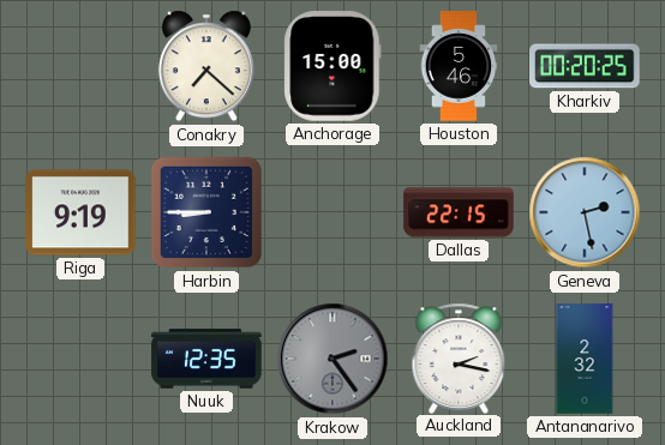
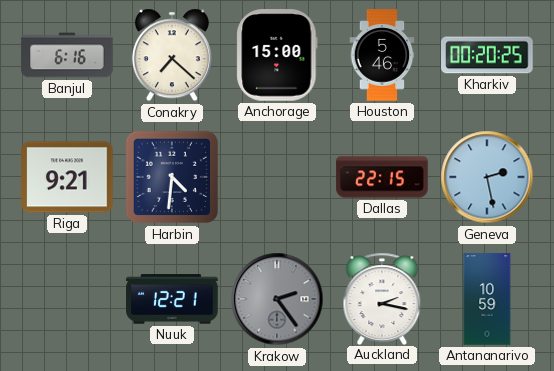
Banjul: none -> 6:16
Riga: 9:19 -> 9:21
Harbin: 8:45 -> 4:31
Nuuk: 12:35 -> 12:21
Antananarivo: 2:32 -> 10:59
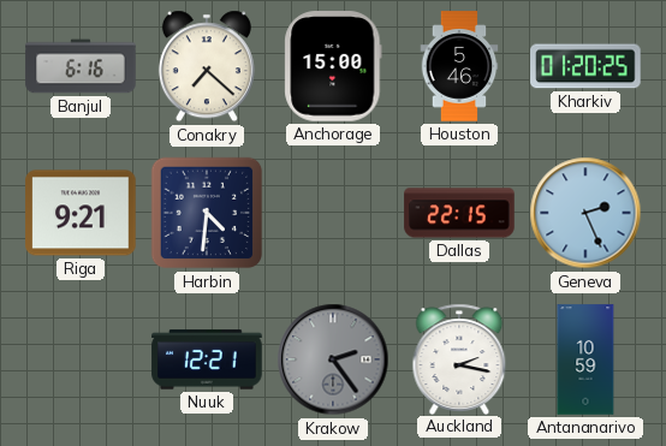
Kharkiv: 00:20 -> 01:20
Geneva: 2:28 -> 2:26
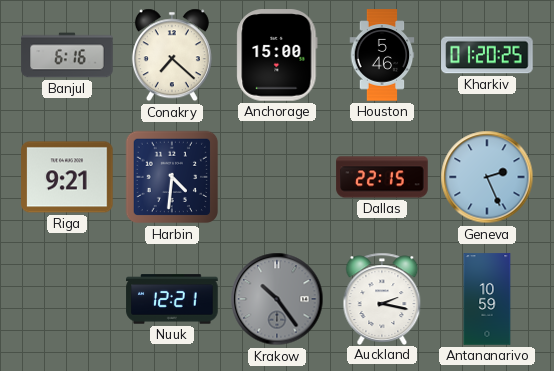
Krakow: 2:24 -> 10:24
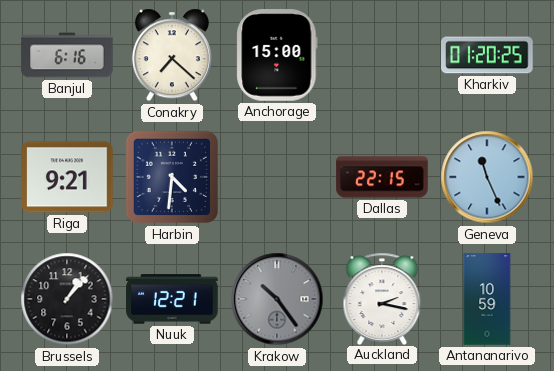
Houston: 5:46 -> none
Geneva: 2:26 -> 11:26
Brussels: none -> 1:07
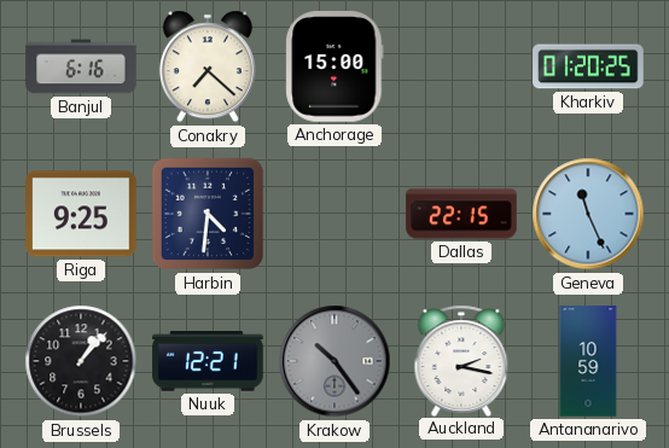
Riga: 9:21 -> 9:25
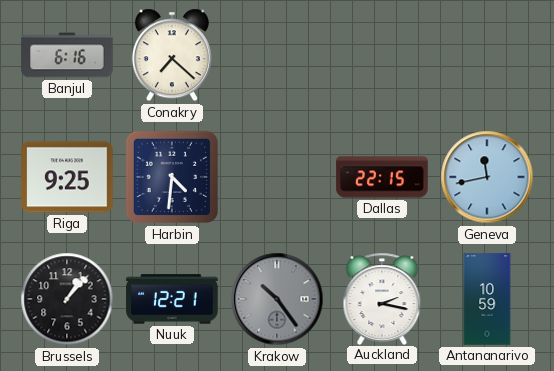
Anchorage: 15:00 -> none
Kharkiv: 01:20 -> none
Geneva: 11:26 -> 11:43
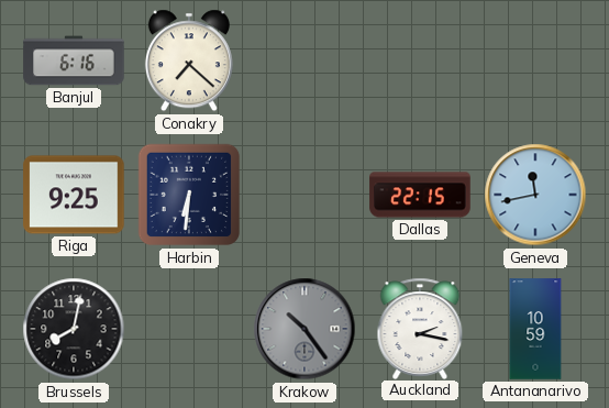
Harbin: 4:31 -> 6:31
Brussels: 1:07 -> 8:02
Nuuk: 12:21 -> none
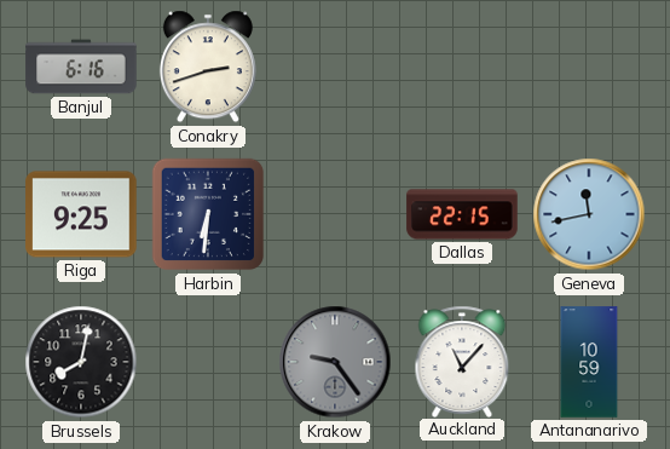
Conakry: 7:22 -> 2:42
Krakow: 10:24 -> 9:24
Auckland: 2:17 -> 11:07
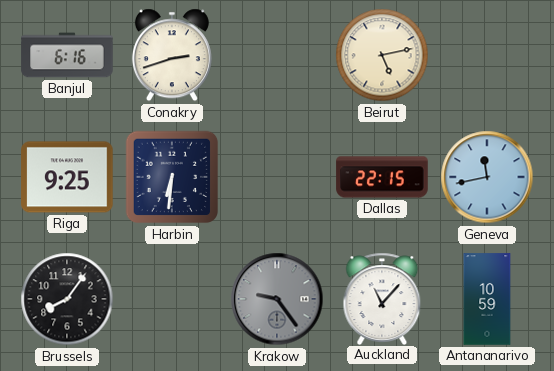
Beirut: none -> 5:13
Brussels: 8:02 -> 8:06
